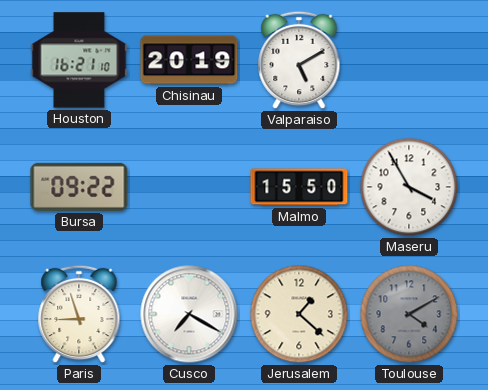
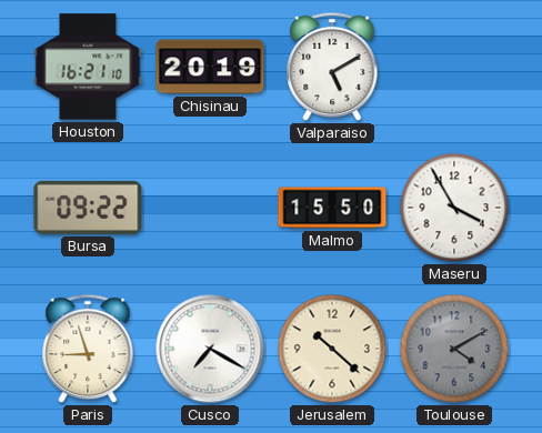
Jerusalem: 1:22 -> 10:22
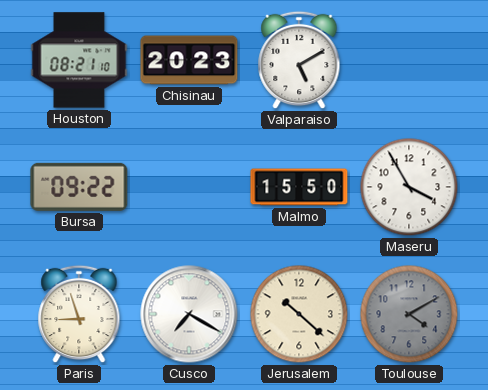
Houston: 16:21 -> 08:21
Chisinau: 20:19 -> 20:23
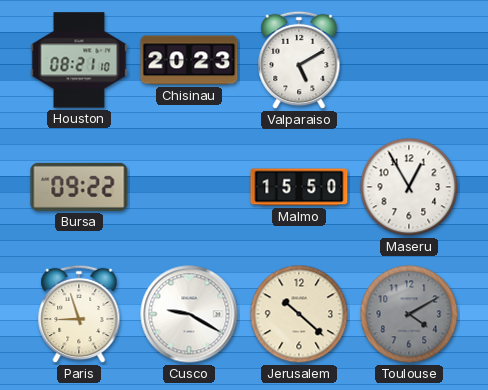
Maseru: 3:55 -> 12:55
Cusco: 7:20 -> 9:20
